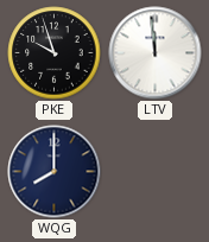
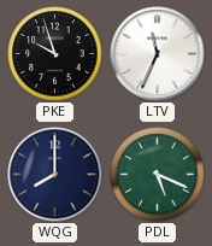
LTV: 11:59 -> 11:34
PDL: none -> 5:19
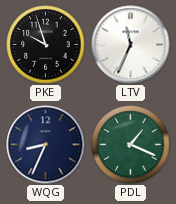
WQG: 8:00 -> 8:34
PDL: 5:19 -> 1:19
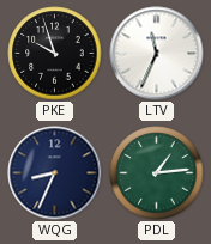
PDL: 1:19 -> 1:14
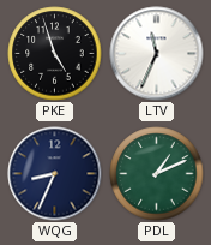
PKE: 9:57 -> 4:57
PDL: 1:14 -> 1:11
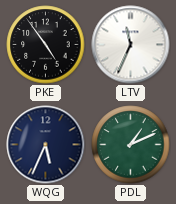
PKE: 4:57 -> 4:54
WQG: 8:34 -> 5:34
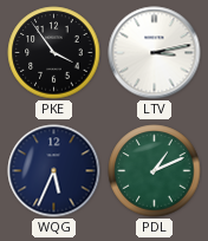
PKE: 4:54 -> 3:54
LTV: 11:34 -> 3:13
